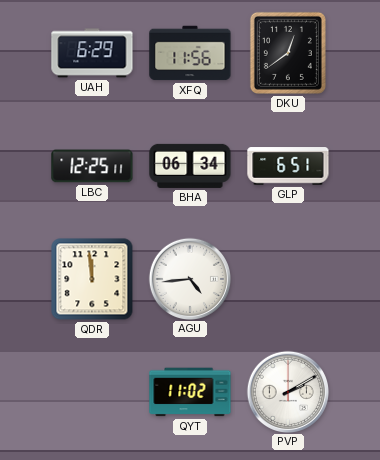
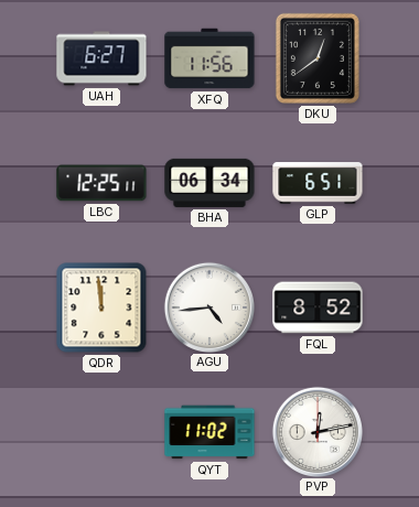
UAH: 6:29 -> 6:27
FQL: none -> 8:52
PVP: 2:10 -> 12:13
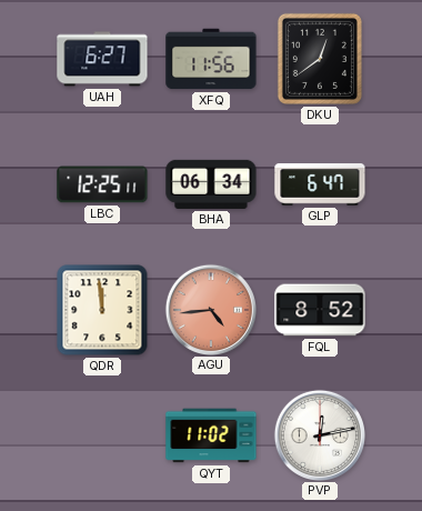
GLP: 6:51 -> 6:47
AGU dial: white -> salmon
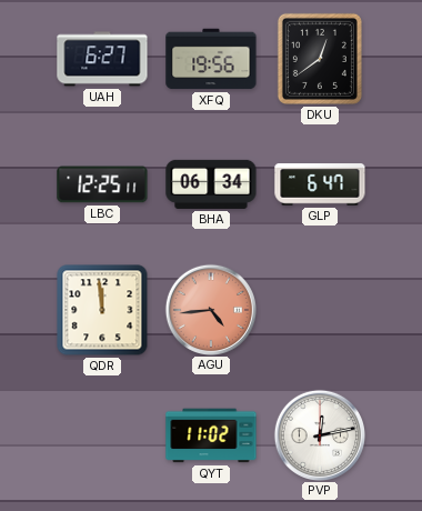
XFQ: 11:56 -> 19:56
FQL: 8:52 -> none
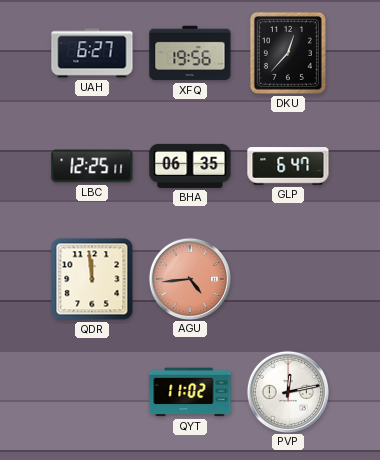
DKU: 12:39 -> 12:37
BHA: 06:34 -> 06:35
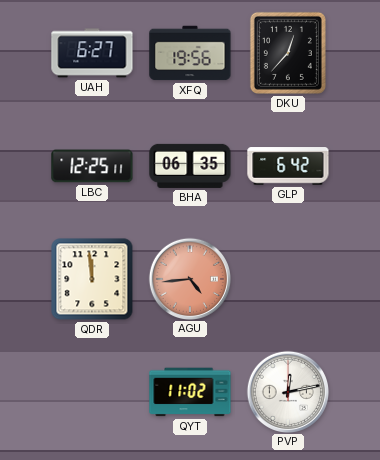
GLP: 6:47 -> 6:42
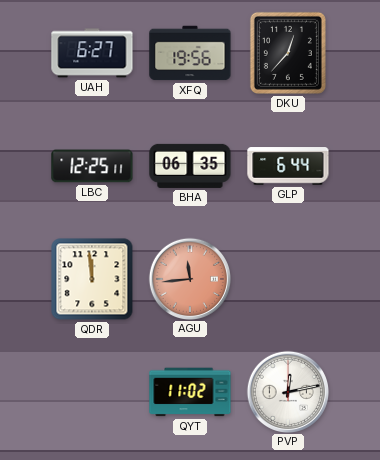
GLP: 6:42 -> 6:44
AGU: 4:44 -> 11:44
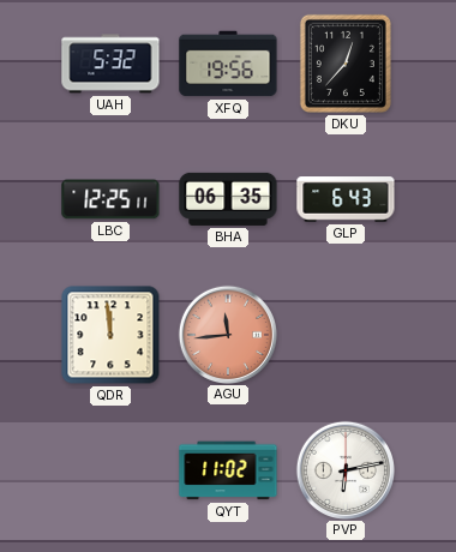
UAH: 6:27 -> 5:32
GLP: 6:44 -> 6:43
PVP: 12:13 -> 6:13
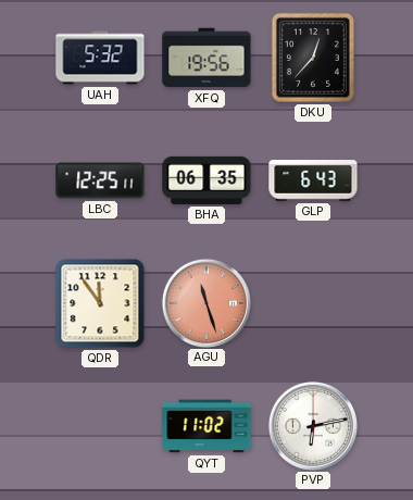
QDR: 11:59 -> 11:54
AGU: 11:44 -> 11:27
